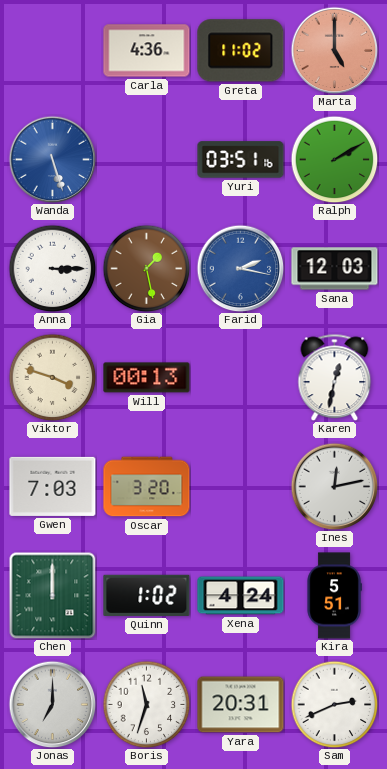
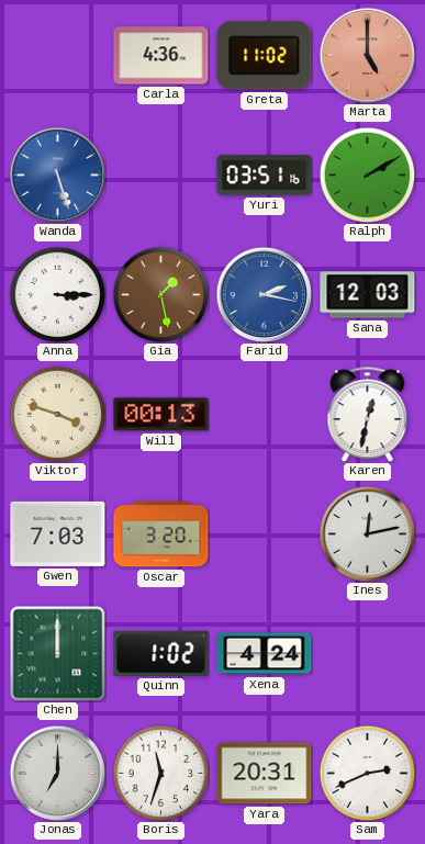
Kira: 5:51 -> none
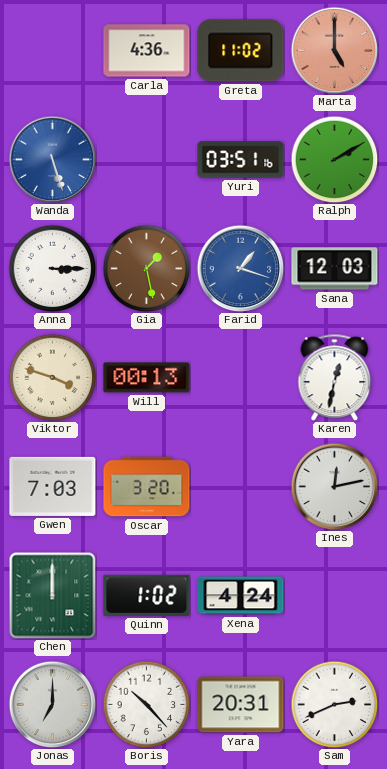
Farid: 2:17 -> 1:18
Boris: 11:33 -> 10:23
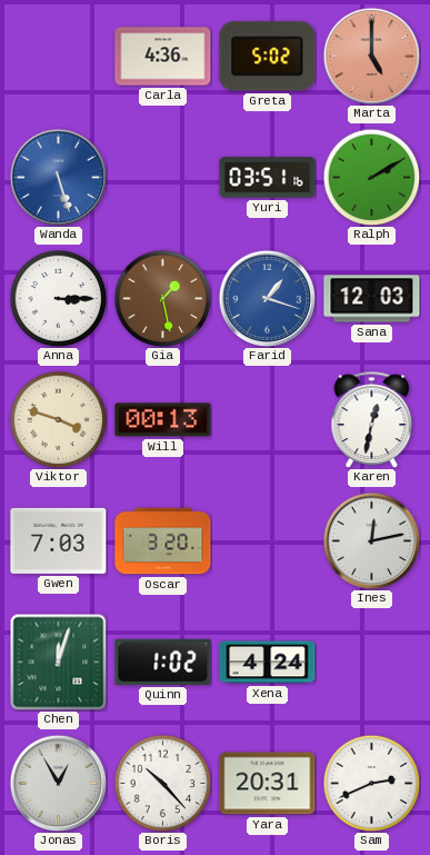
Greta: 11:02 -> 5:02
Chen: 12:00 -> 12:03
Jonas: 7:00 -> 12:55
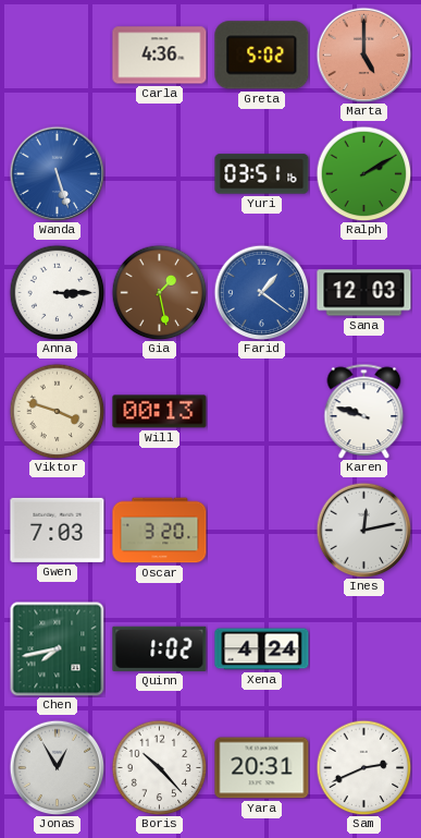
Farid: 1:18 -> 1:21
Karen: 12:32 -> 9:48
Chen: 12:03 -> 7:43
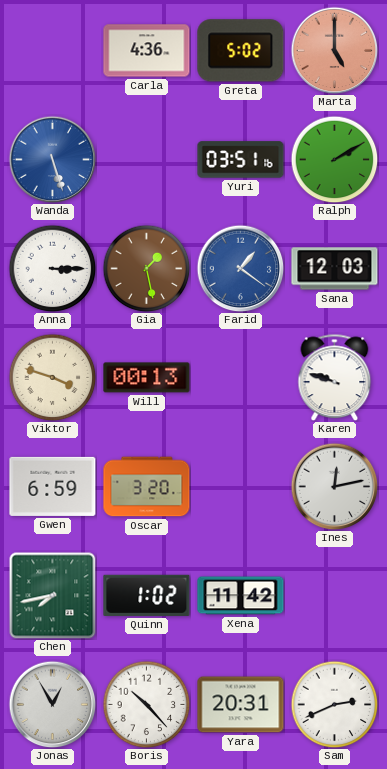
Gwen: 7:03 -> 6:59
Xena: 4:24 -> 11:42
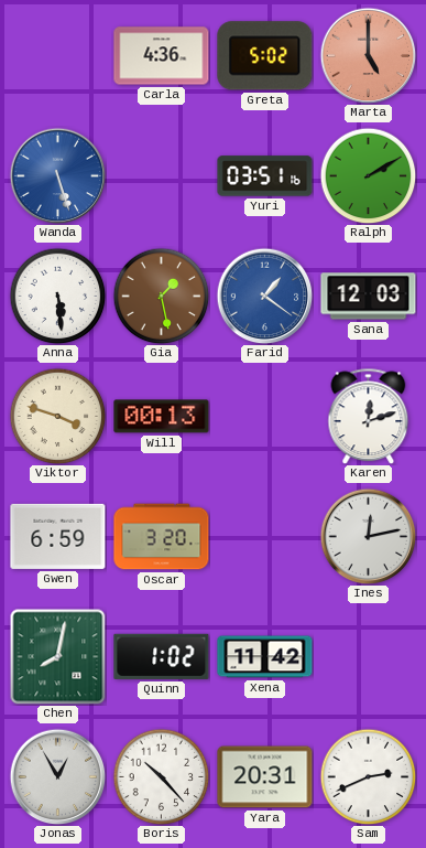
Anna: 3:15 -> 5:29
Karen: 9:48 -> 12:12
Chen: 7:43 -> 8:02
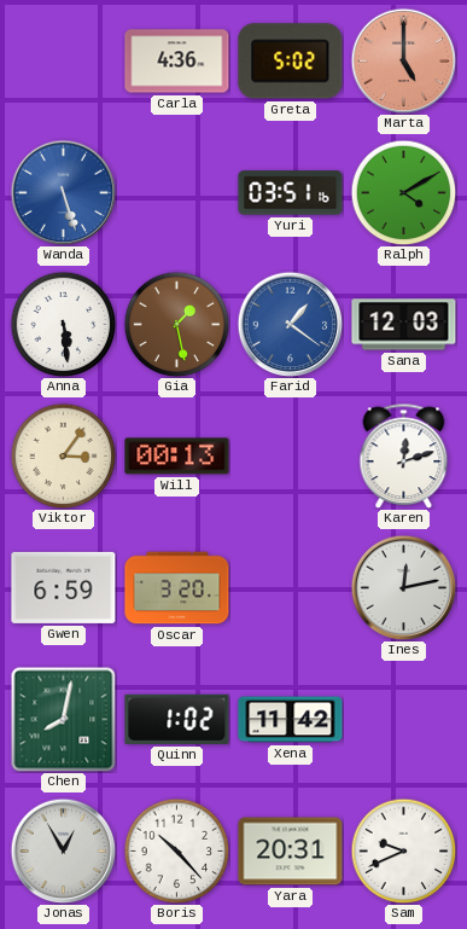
Ralph: 2:10 -> 4:10
Viktor: 3:48 -> 3:06
Sam: 2:41 -> 9:41
